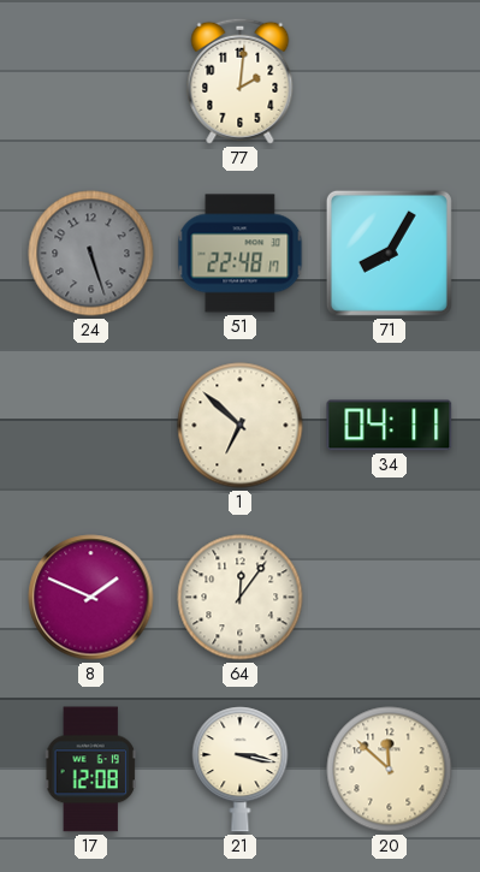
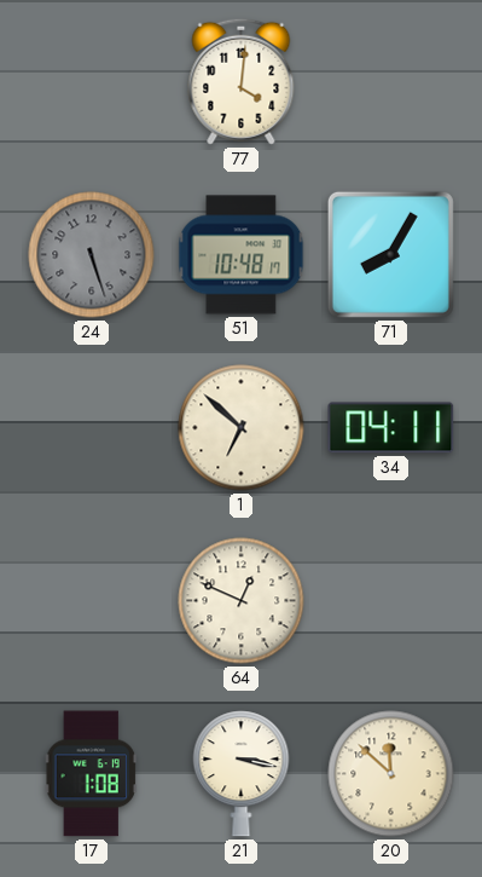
77: 2:01 -> 4:01
51: 22:48 -> 10:48
8: 1:49 -> none
64: 12:06 -> 12:49
17: 12:08 -> 1:08
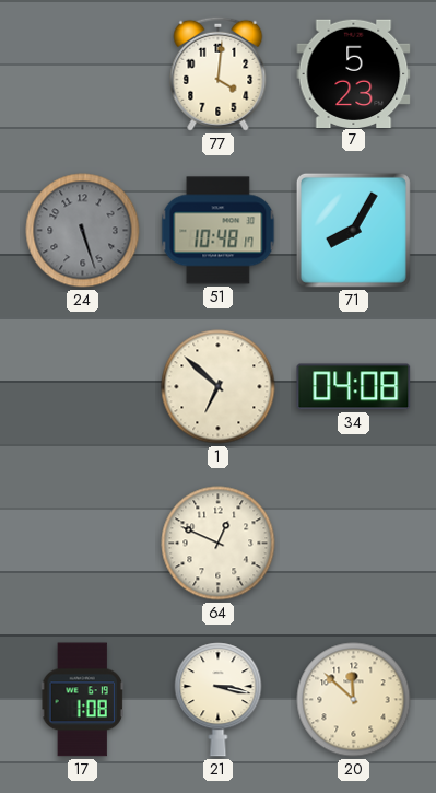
7: none -> 5:23
34: 04:11 -> 04:08
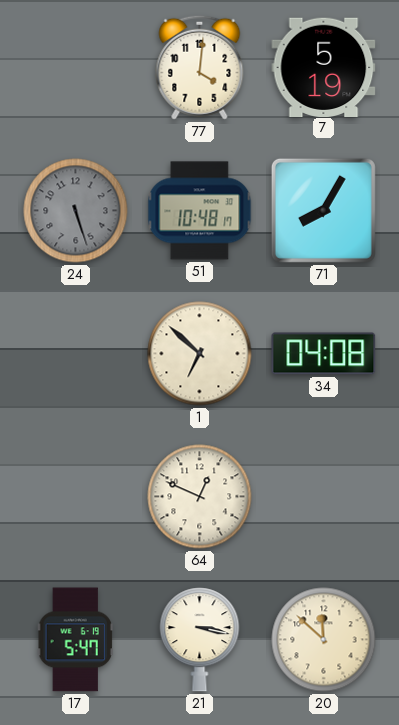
7: 5:23 -> 5:19
17: 1:08 -> 5:47
